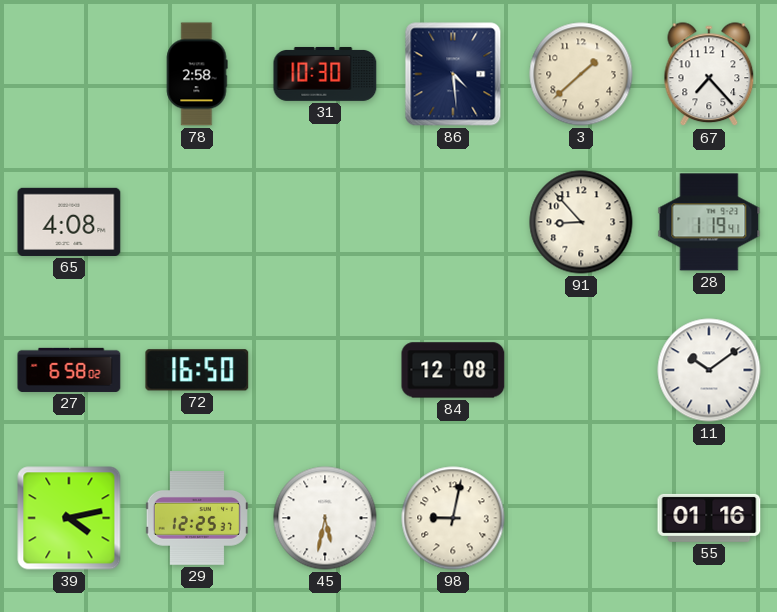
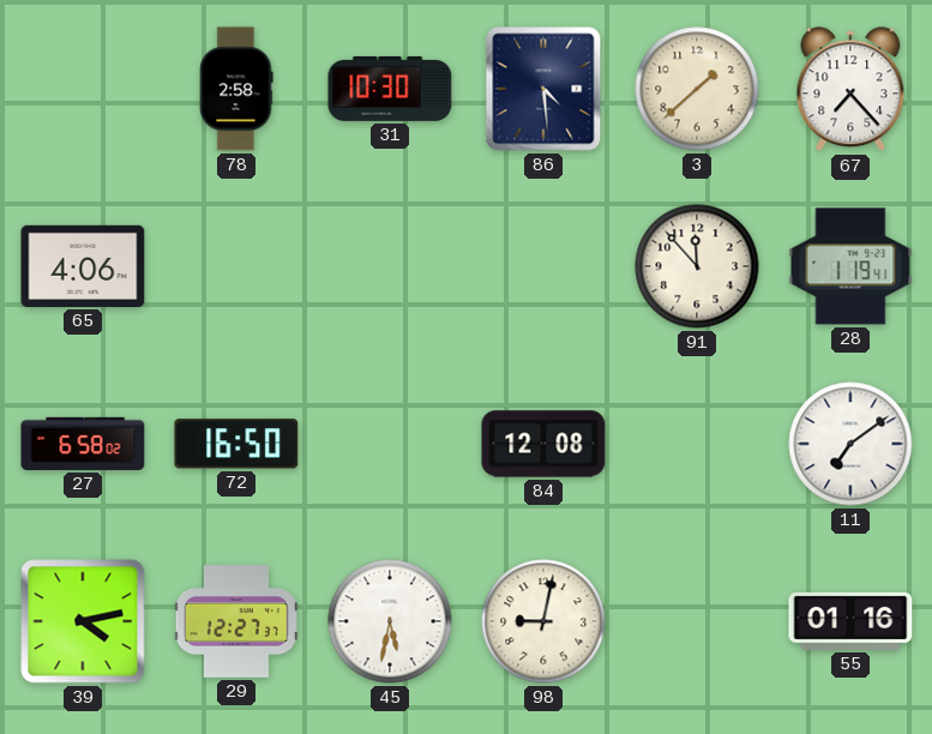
65: 4:08 -> 4:06
91: 8:53 -> 11:53
11: 10:09 -> 7:09
29: 12:25 -> 12:27
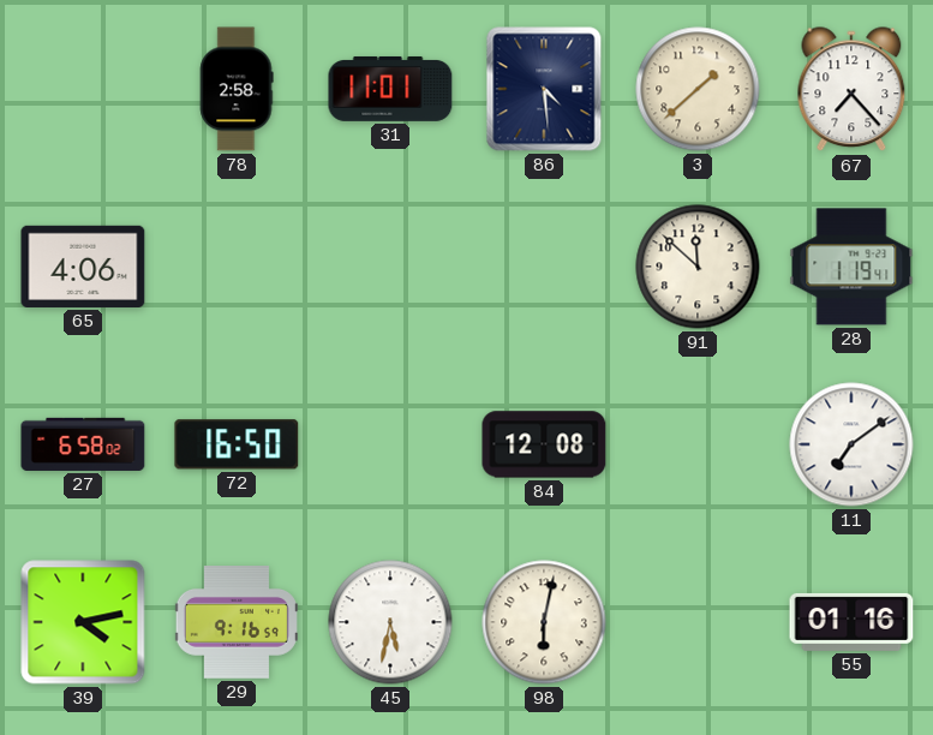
31: 10:30 -> 11:01
91: 11:53 -> 11:52
29: 12:27 -> 9:16
98: 9:02 -> 6:02
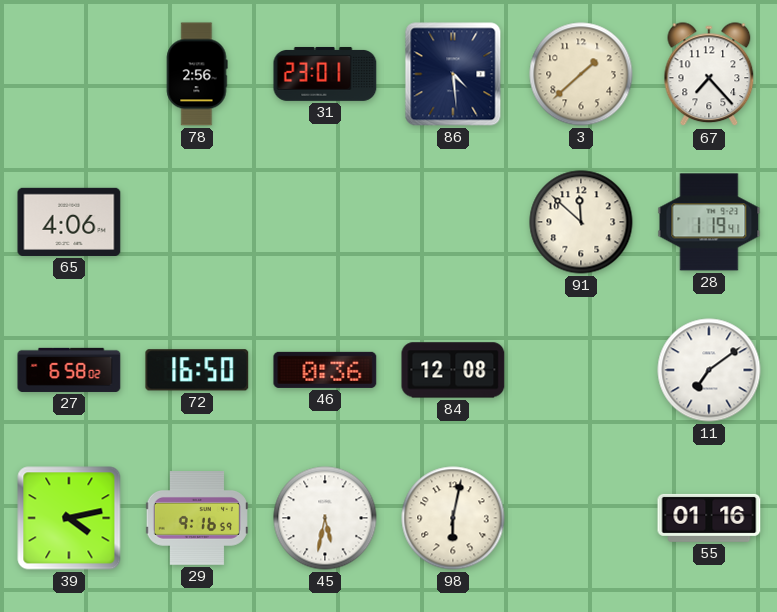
78: 2:58 -> 2:56
31: 11:01 -> 23:01
46: none -> 0:36
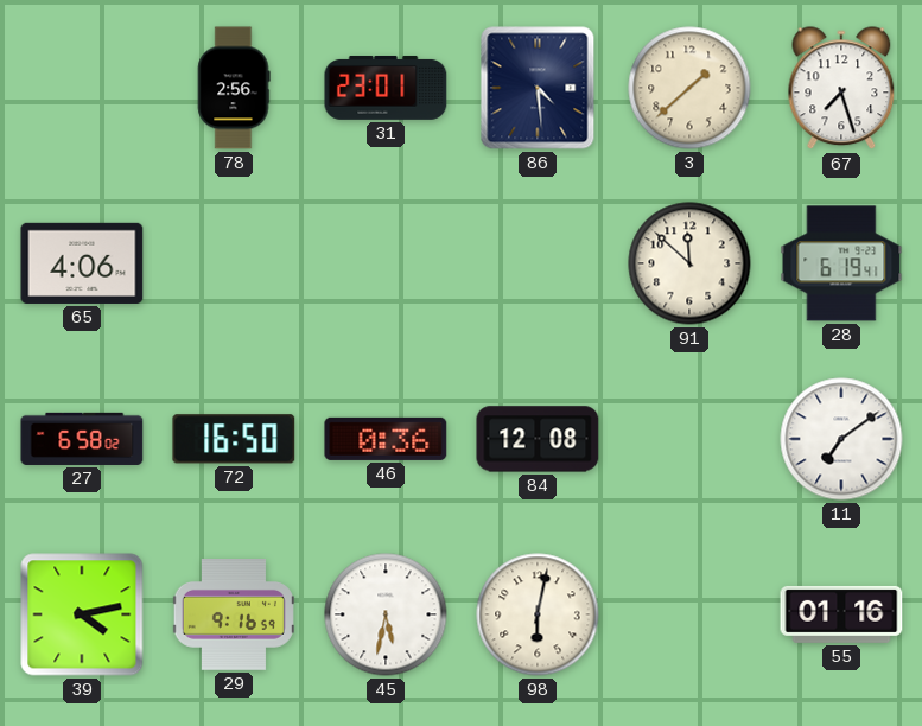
67: 7:23 -> 7:27
28: 1:19 -> 6:19
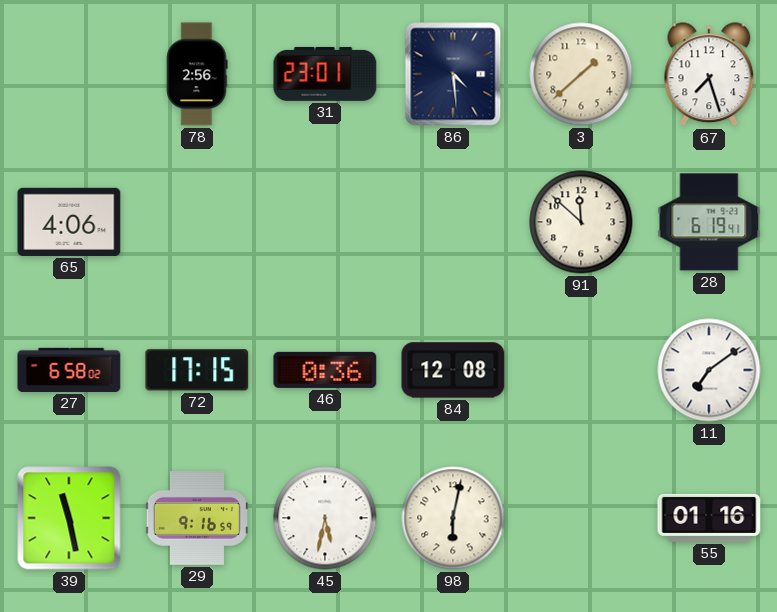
72: 16:50 -> 17:15
39: 4:13 -> 11:28
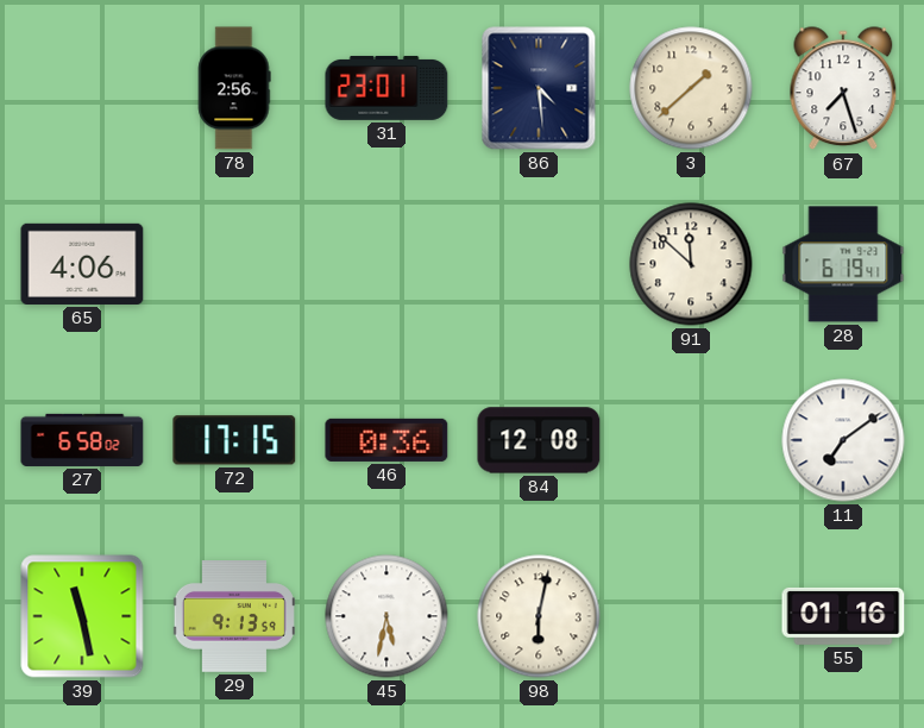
29: 9:16 -> 9:13
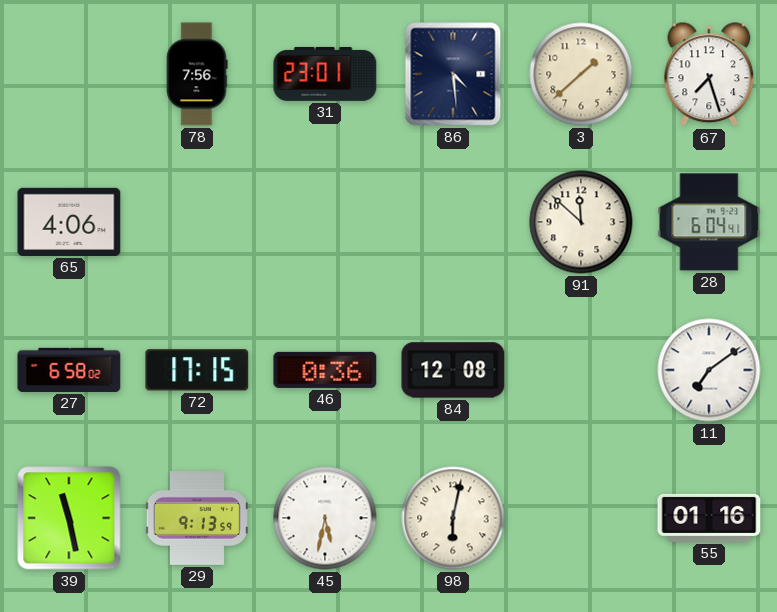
78: 2:56 -> 7:56
28: 6:19 -> 6:04
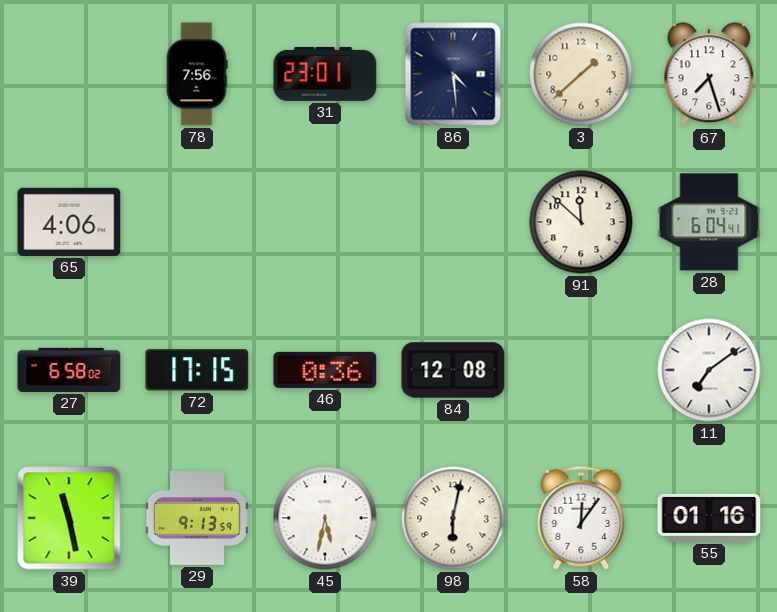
58: none -> 12:06
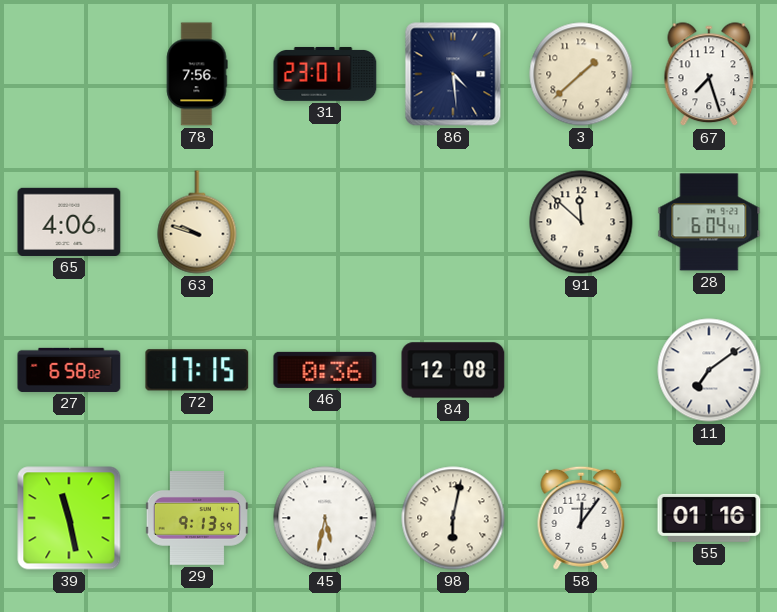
63: none -> 9:48
